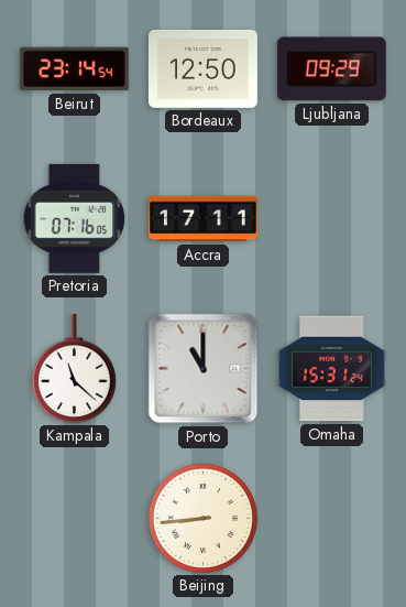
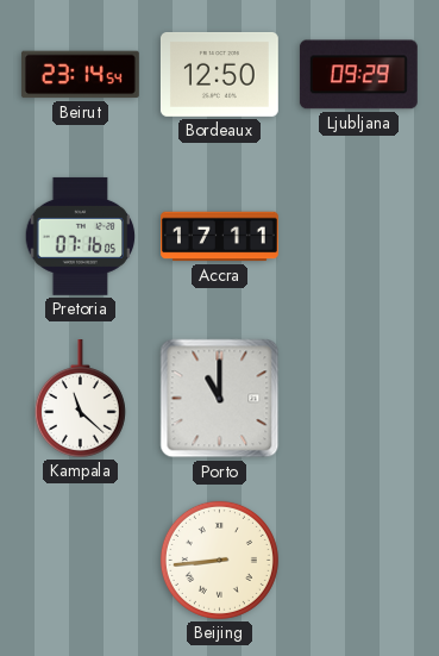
Omaha: 15:31 -> none
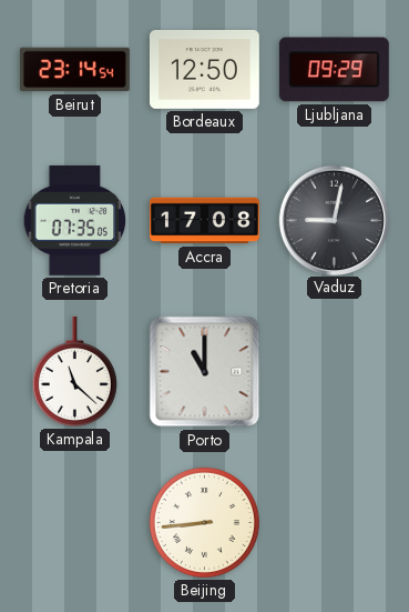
Pretoria: 07:16 -> 07:35
Accra: 17:11 -> 17:08
Vaduz: none -> 9:02
